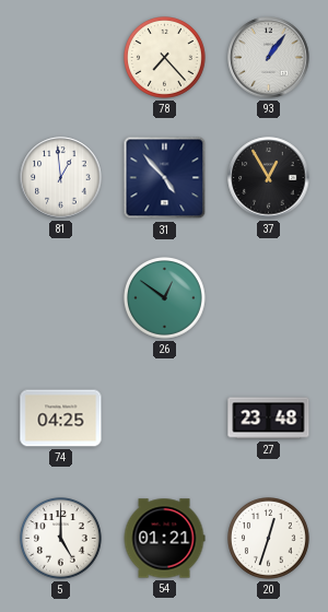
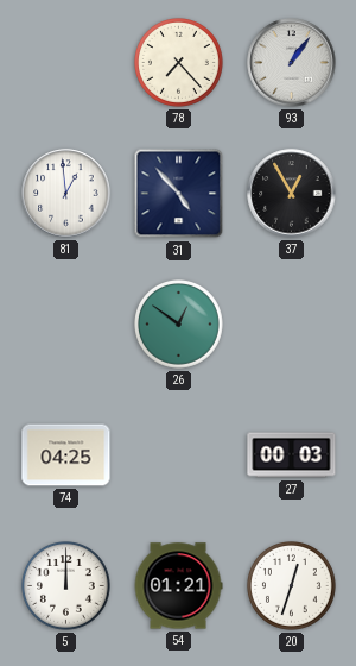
27: 23:48 -> 00:03
5: 5:00 -> 12:00
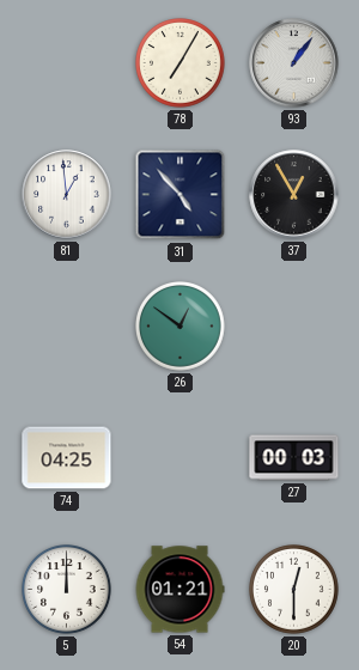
78: 7:23 -> 7:05
20: 12:33 -> 12:30
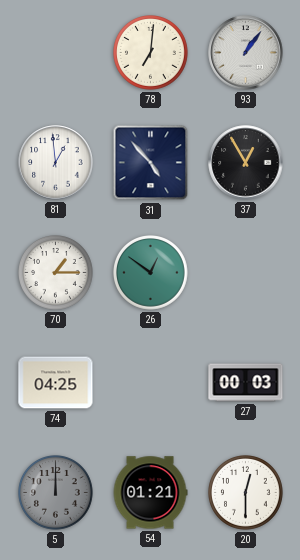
78: 7:05 -> 7:01
70: none -> 1:15
5 dial: white -> grey
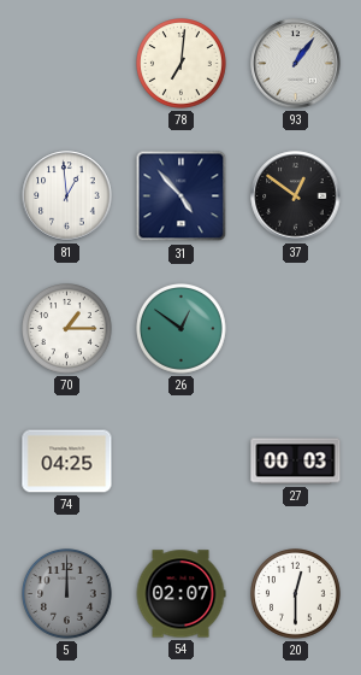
37: 12:55 -> 12:51
54: 01:21 -> 02:07
